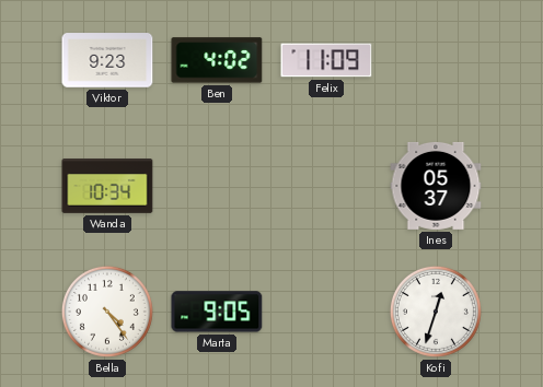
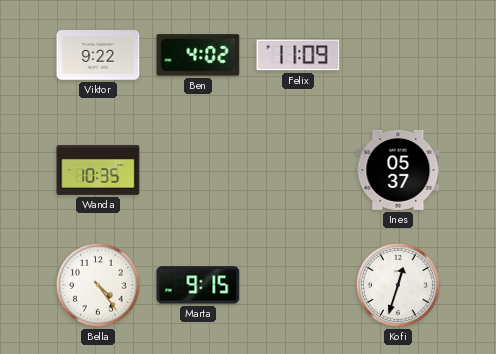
Viktor: 9:23 -> 9:22
Wanda: 10:34 -> 10:35
Marta: 9:05 -> 9:15
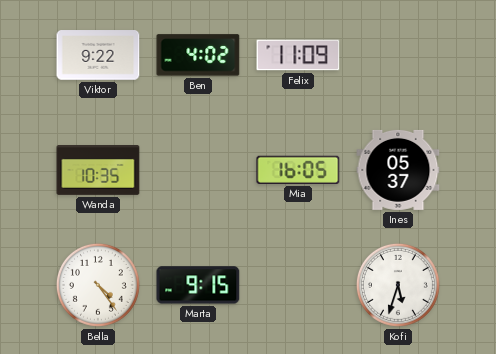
Mia: none -> 16:05
Kofi: 12:33 -> 5:33
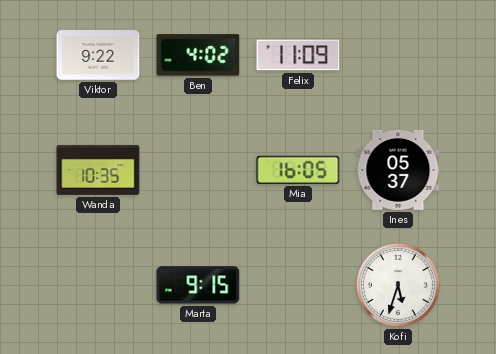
Bella: 4:24 -> none
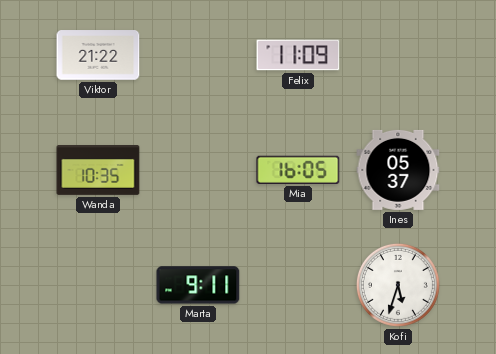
Viktor: 9:22 -> 21:22
Ben: 4:02 -> none
Marta: 9:15 -> 9:11
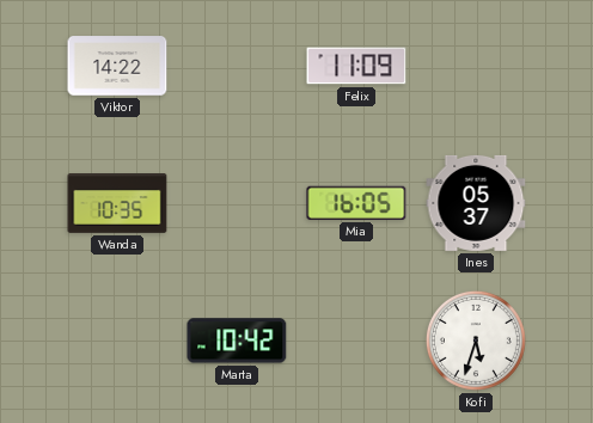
Viktor: 21:22 -> 14:22
Marta: 9:11 -> 10:42
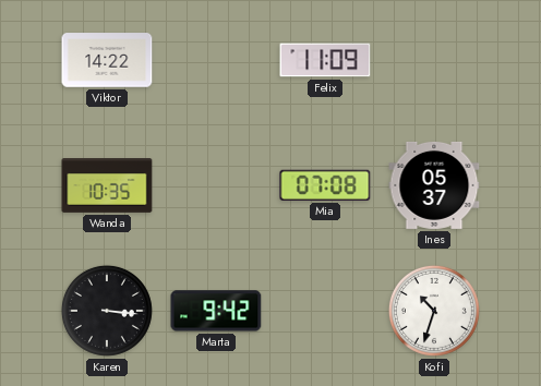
Mia: 16:05 -> 07:08
Karen: none -> 3:16
Marta: 10:42 -> 9:42
Kofi: 5:33 -> 10:33
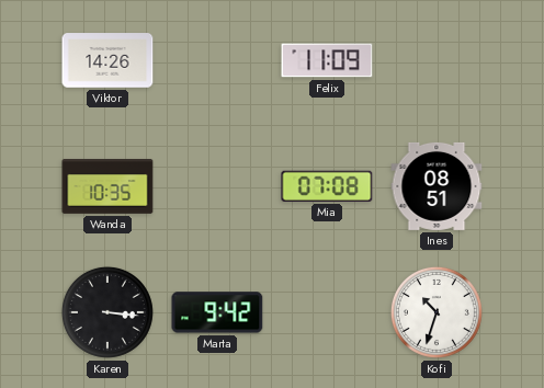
Viktor: 14:22 -> 14:26
Ines: 05:37 -> 08:51
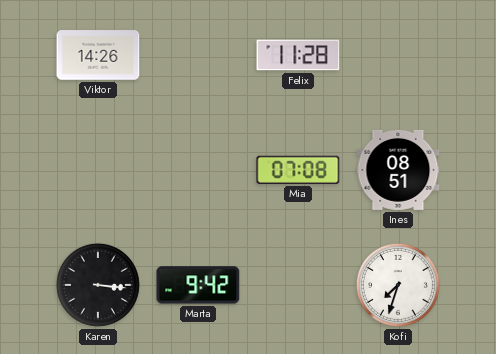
Felix: 11:09 -> 11:28
Wanda: 10:35 -> none
Kofi: 10:33 -> 7:33
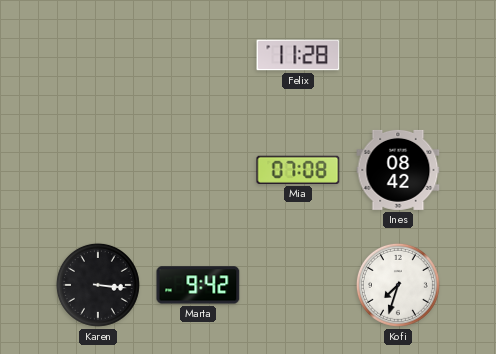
Viktor: 14:26 -> none
Ines: 08:51 -> 08:42
